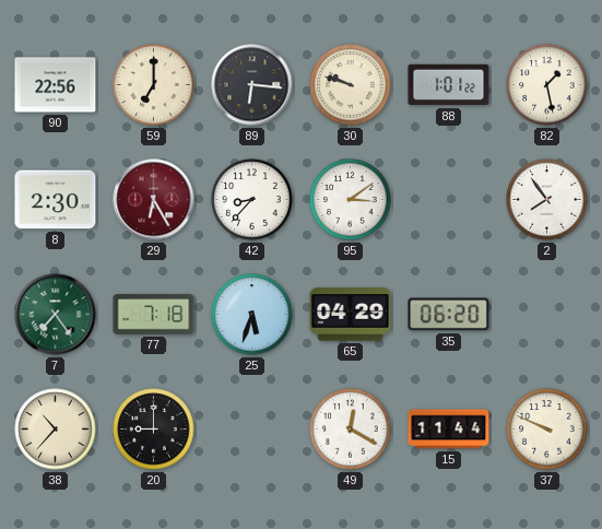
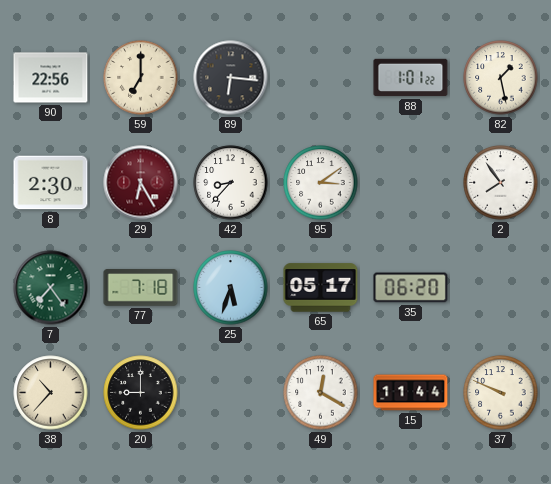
30: 9:48 -> none
65: 04:29 -> 05:17
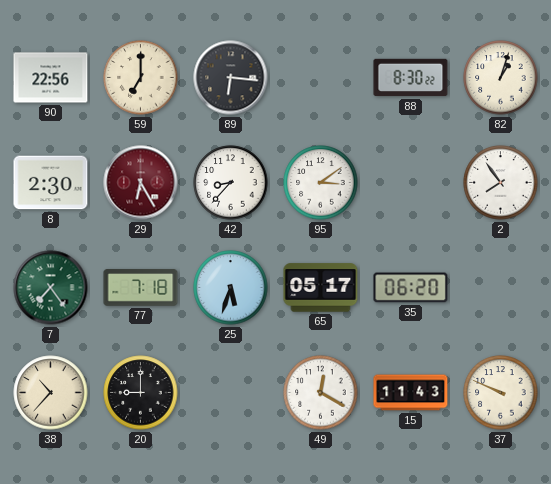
88: 1:01 -> 8:30
82: 1:28 -> 1:03
15: 11:44 -> 11:43
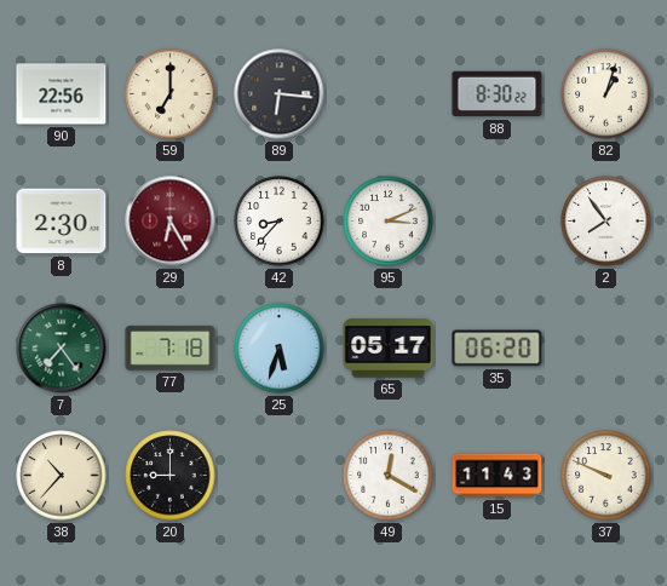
95: 3:09 -> 3:11
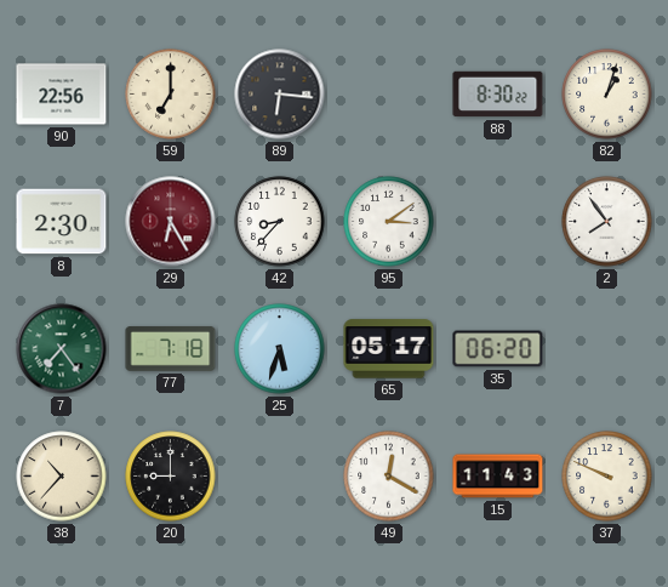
95: 3:11 -> 3:09
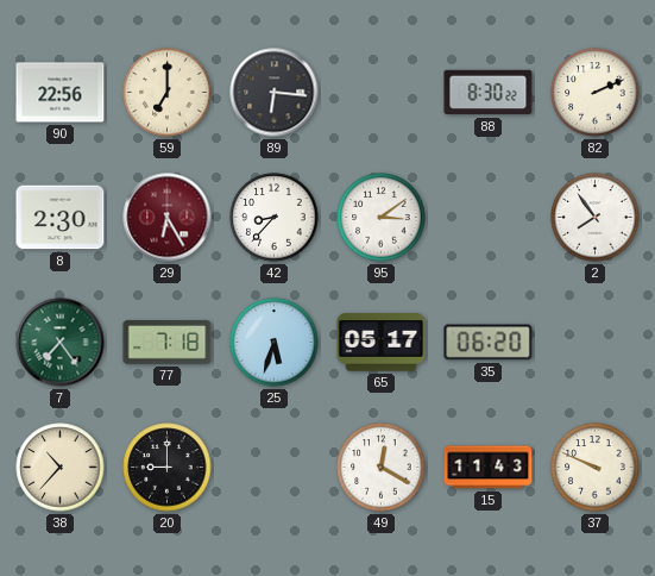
82: 1:03 -> 2:11
